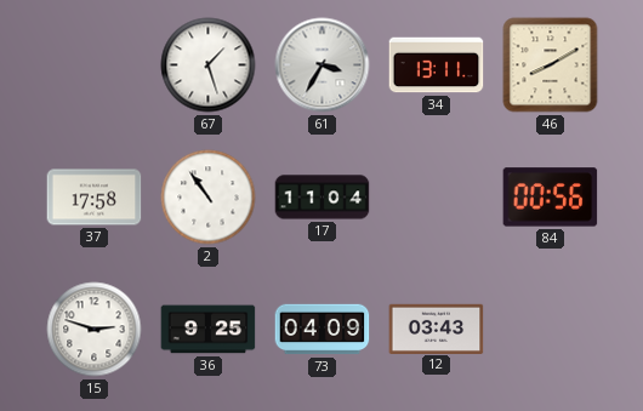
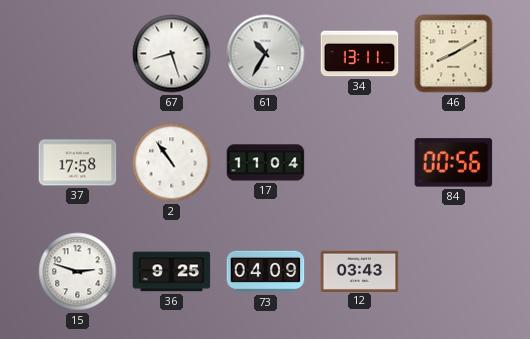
67: 1:27 -> 8:27
61: 3:35 -> 10:35
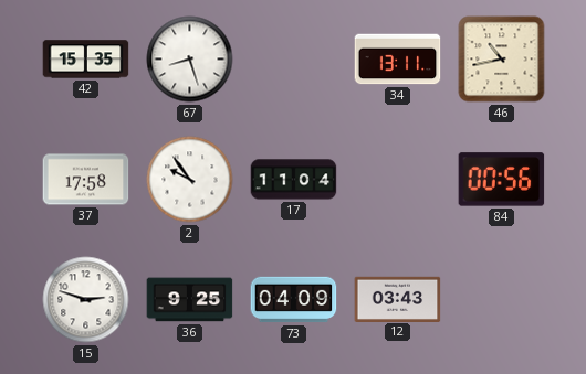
42: none -> 15:35
61: 10:35 -> none
46: 8:10 -> 10:43
2: 10:54 -> 9:54
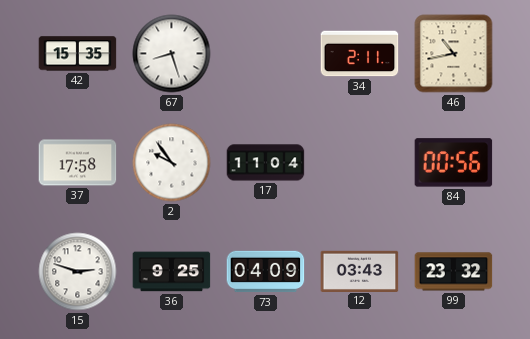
34: 13:11 -> 2:11
99: none -> 23:32
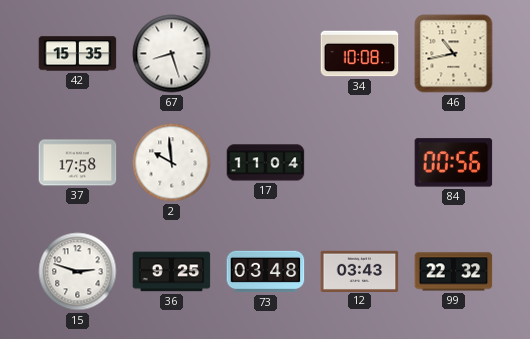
34: 2:11 -> 10:08
2: 9:54 -> 9:59
73: 04:09 -> 03:48
99: 23:32 -> 22:32
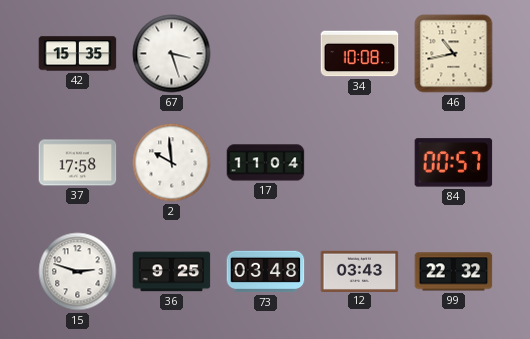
67: 8:27 -> 3:27
84: 00:56 -> 00:57
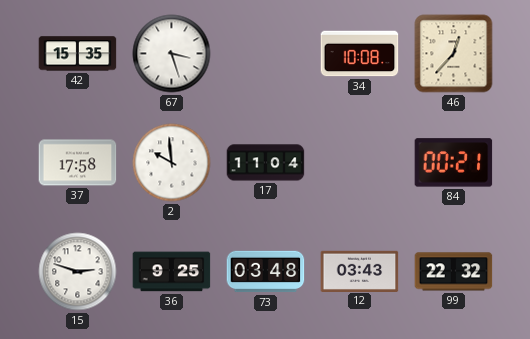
46: 10:43 -> 12:37
84: 00:57 -> 00:21
